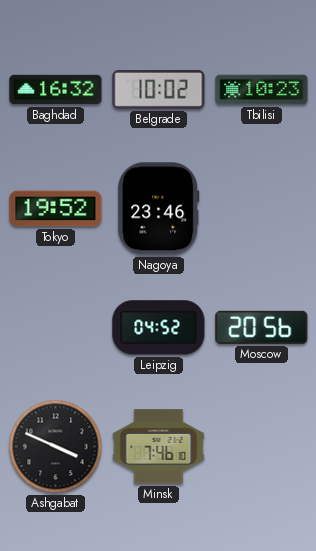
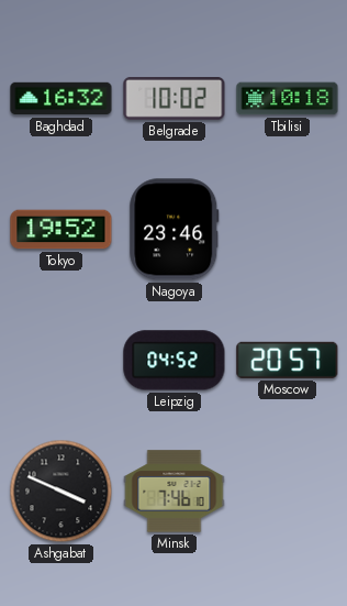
Tbilisi: 10:23 -> 10:18
Moscow: 20:56 -> 20:57
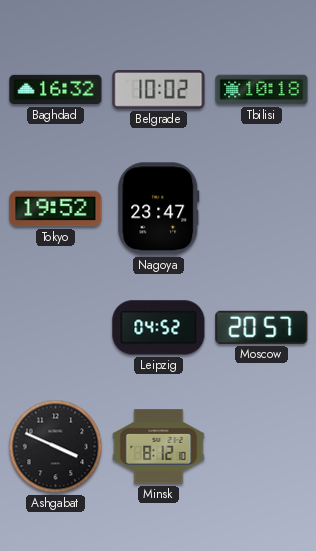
Nagoya: 23:46 -> 23:47
Minsk: 7:46 -> 8:12
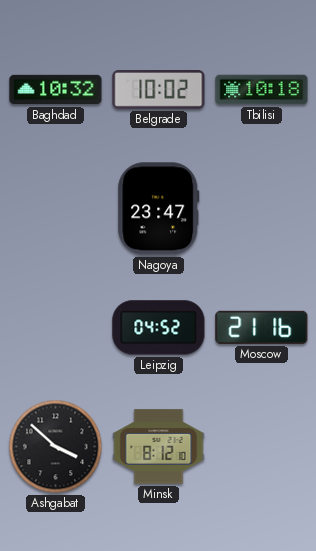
Baghdad: 16:32 -> 10:32
Tokyo: 19:52 -> none
Moscow: 20:57 -> 21:16
Ashgabat: 3:49 -> 3:52
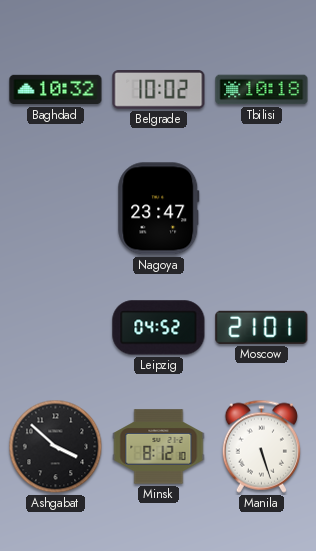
Moscow: 21:16 -> 21:01
Manila: none -> 5:27
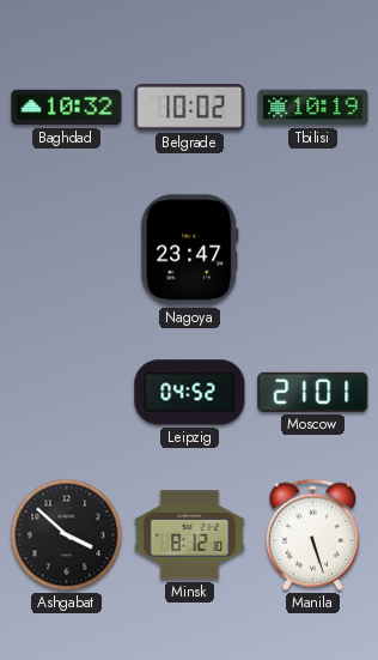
Tbilisi: 10:18 -> 10:19
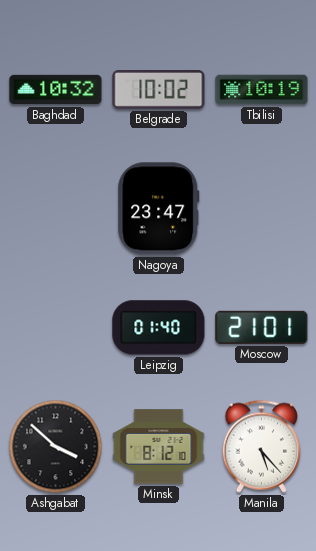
Leipzig: 04:52 -> 01:40
Manila: 5:27 -> 5:23
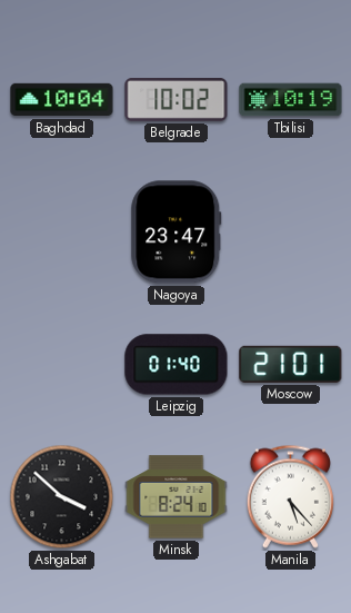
Baghdad: 10:32 -> 10:04
Minsk: 8:12 -> 8:24
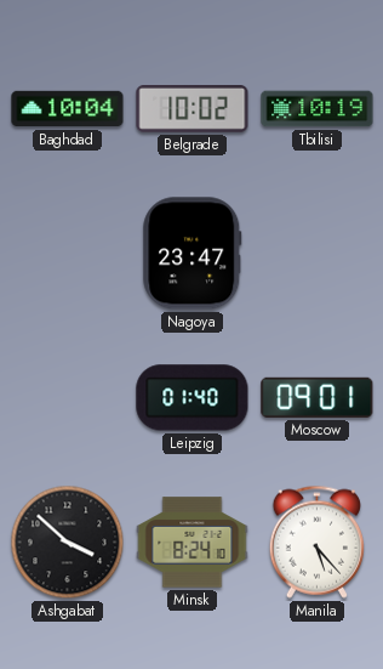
Moscow: 21:01 -> 09:01
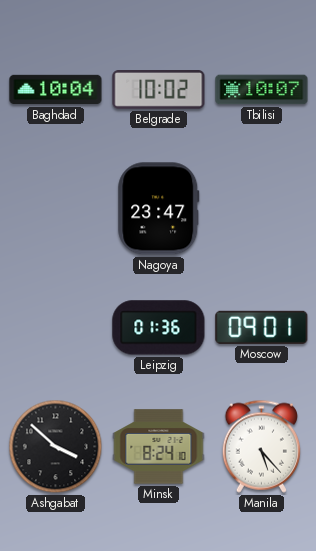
Tbilisi: 10:19 -> 10:07
Leipzig: 01:40 -> 01:36
